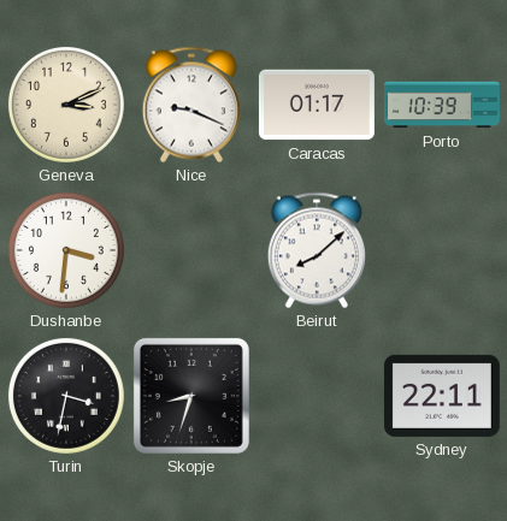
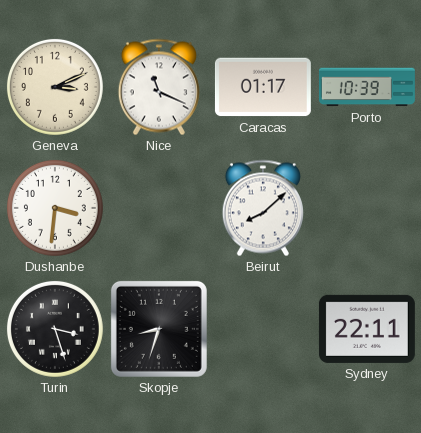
Nice: 9:19 -> 11:19
Turin: 3:32 -> 3:27
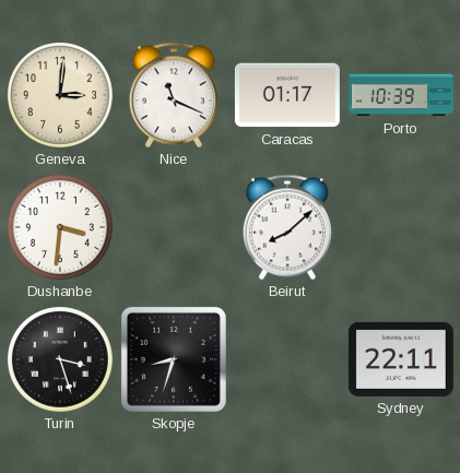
Geneva: 3:11 -> 3:01
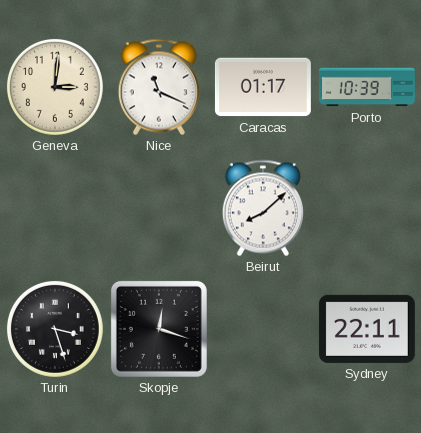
Dushanbe: 3:31 -> none
Skopje: 8:33 -> 12:18
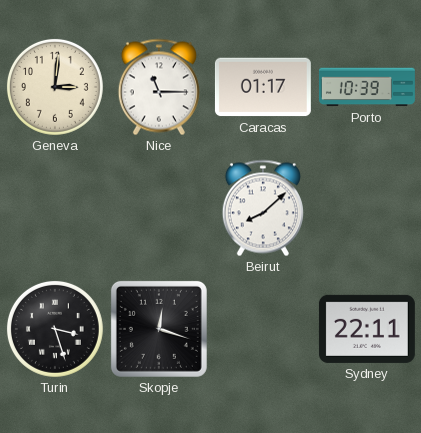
Nice: 11:19 -> 11:15
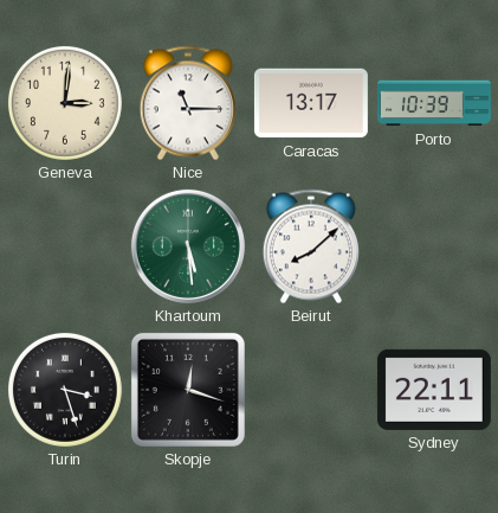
Caracas: 01:17 -> 13:17
Khartoum: none -> 5:29
